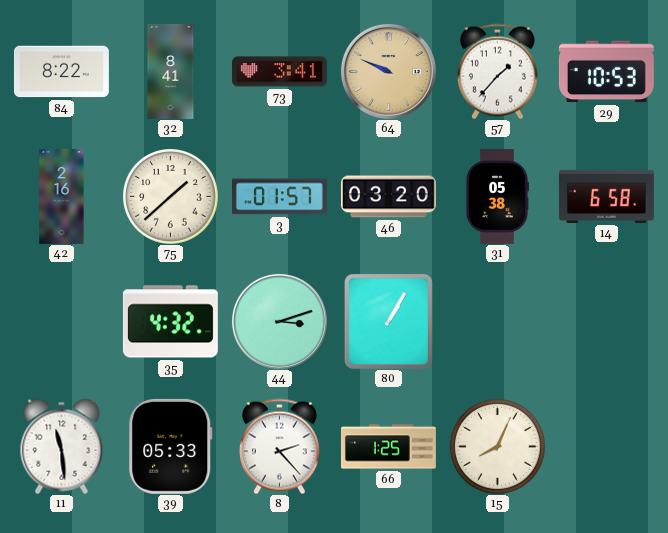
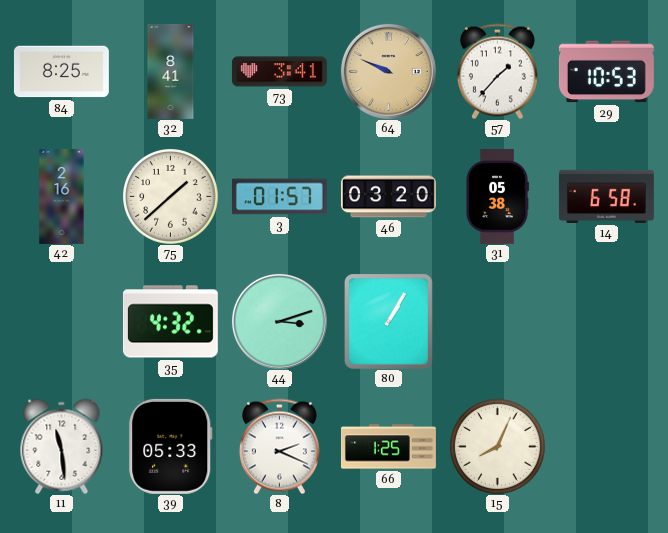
84: 8:22 -> 8:25
8: 2:23 -> 2:19
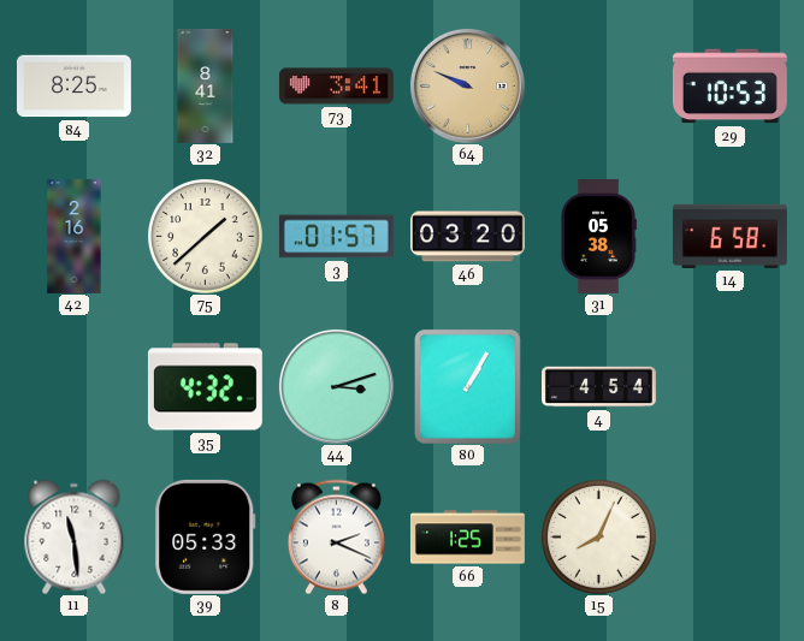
57: 1:37 -> none
4: none -> 4:54
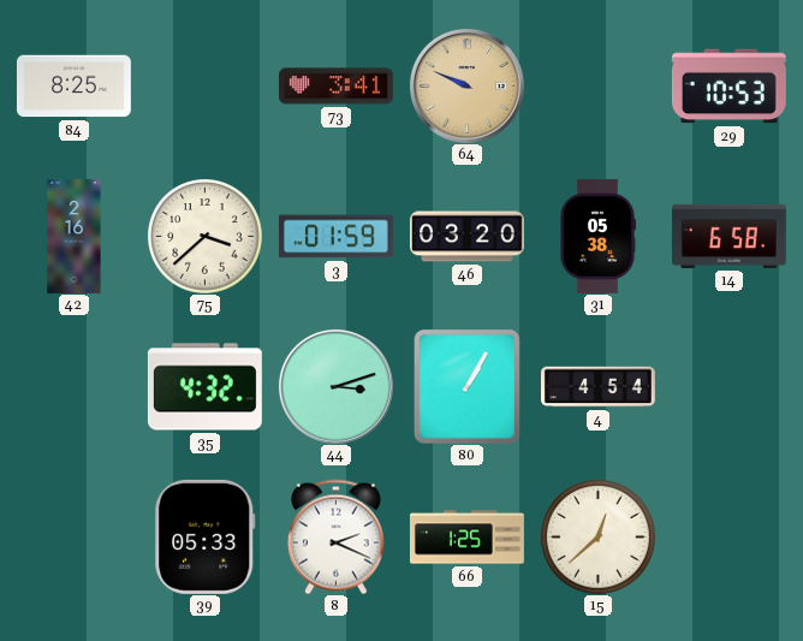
32: 8:41 -> none
75: 1:38 -> 3:38
3: 01:57 -> 01:59
11: 11:29 -> none
15: 8:04 -> 12:38
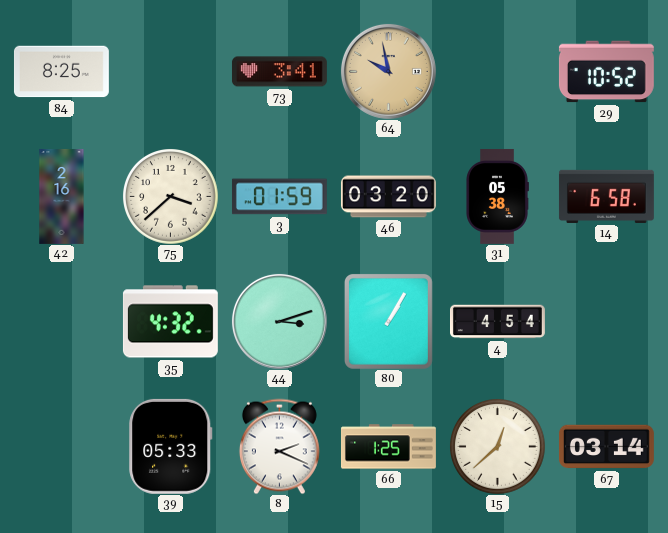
64: 9:49 -> 9:58
29: 10:53 -> 10:52
67: none -> 03:14
